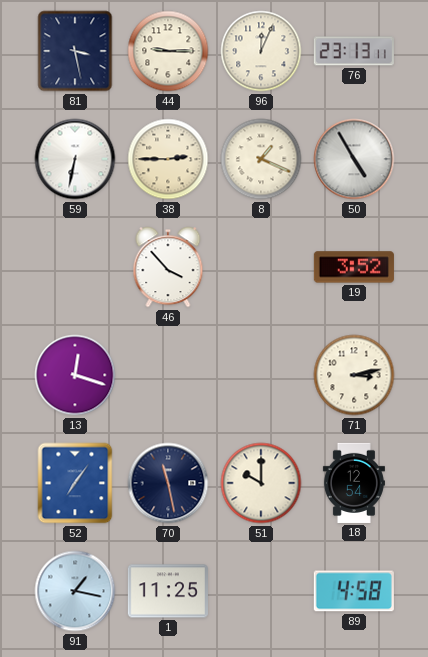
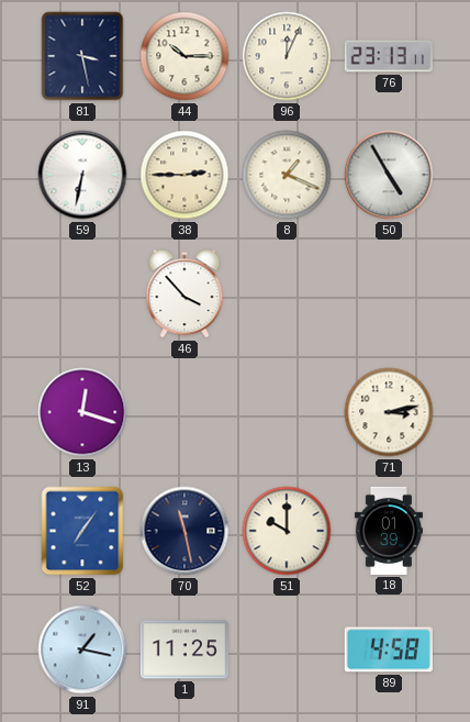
44: 9:15 -> 10:15
19: 3:52 -> none
18: 12:54 -> 01:39
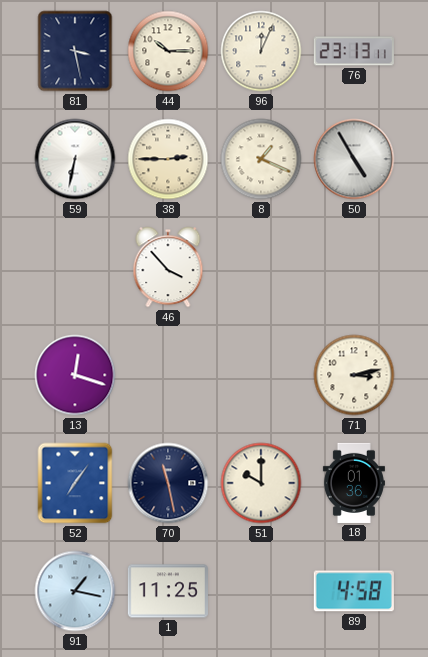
18: 01:39 -> 01:36
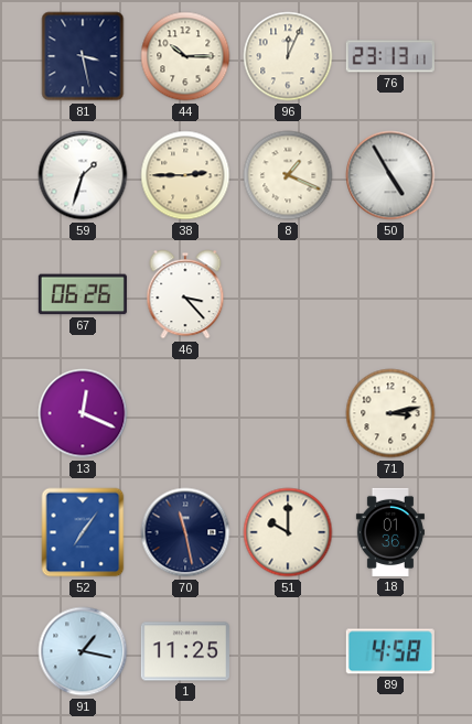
59: 6:32 -> 1:33
67: none -> 06:26
46: 3:53 -> 3:23
13: 12:18 -> 12:19
